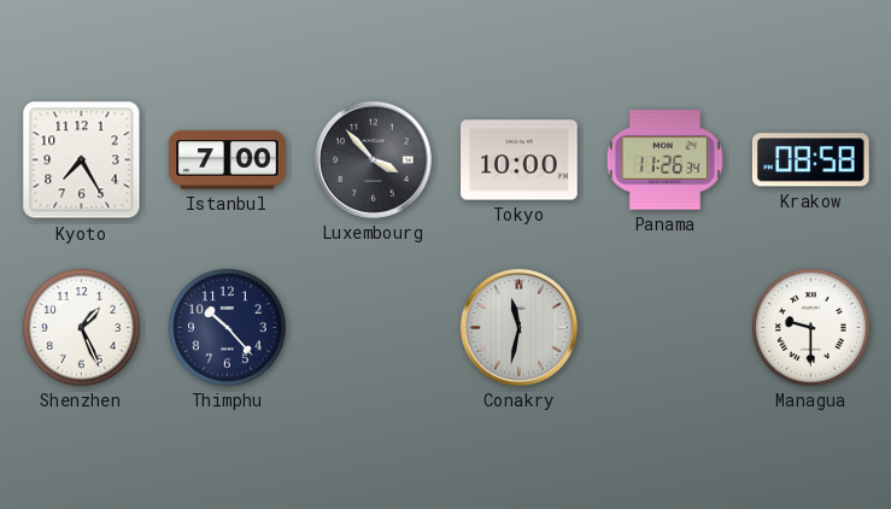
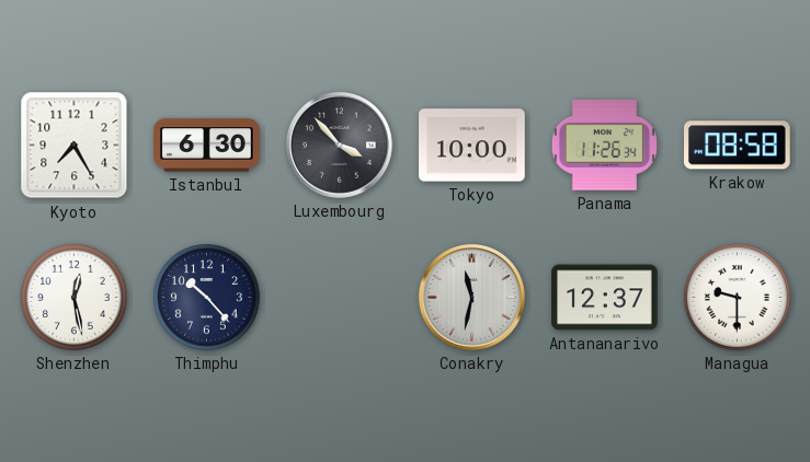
Istanbul: 7:00 -> 6:30
Shenzhen: 1:26 -> 12:28
Antananarivo: none -> 12:37
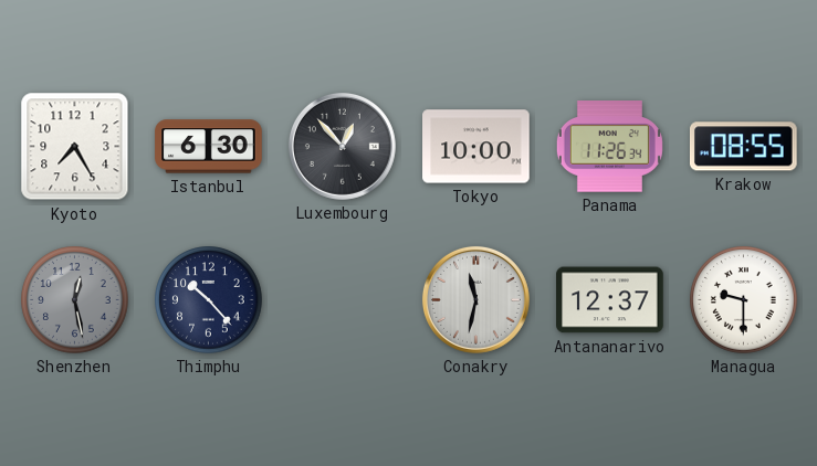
Luxembourg: 3:53 -> 12:53
Krakow: 08:58 -> 08:55
Shenzhen dial: white -> grey
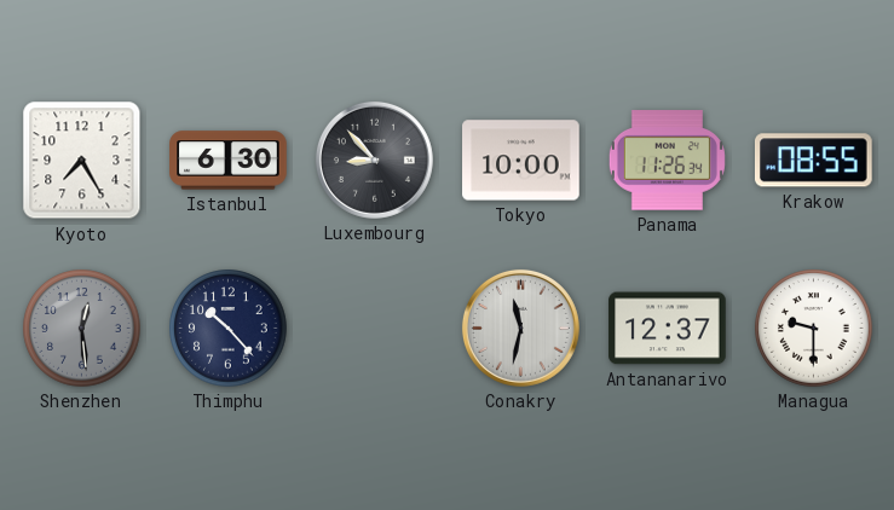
Luxembourg: 12:53 -> 8:53
Shenzhen: 12:28 -> 12:29
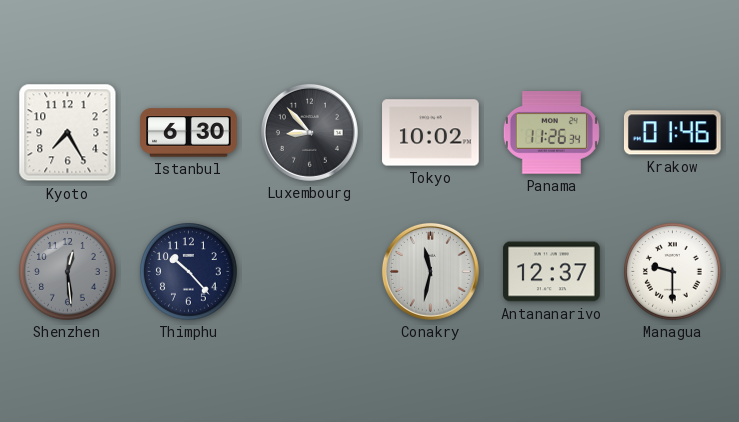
Tokyo: 10:00 -> 10:02
Krakow: 08:55 -> 01:46
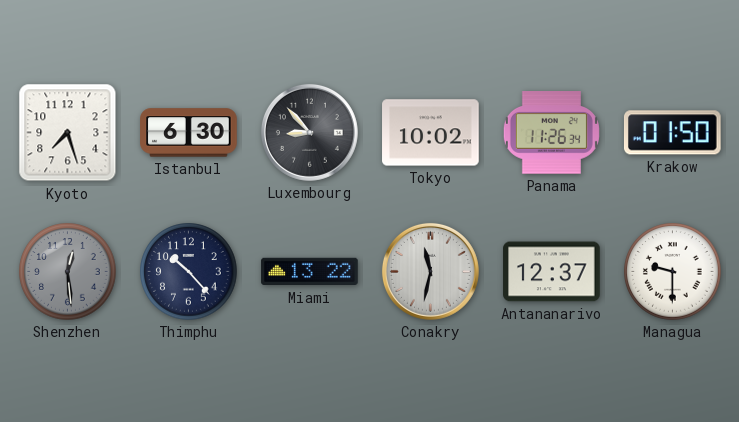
Kyoto: 7:25 -> 7:27
Krakow: 01:46 -> 01:50
Miami: none -> 13:22
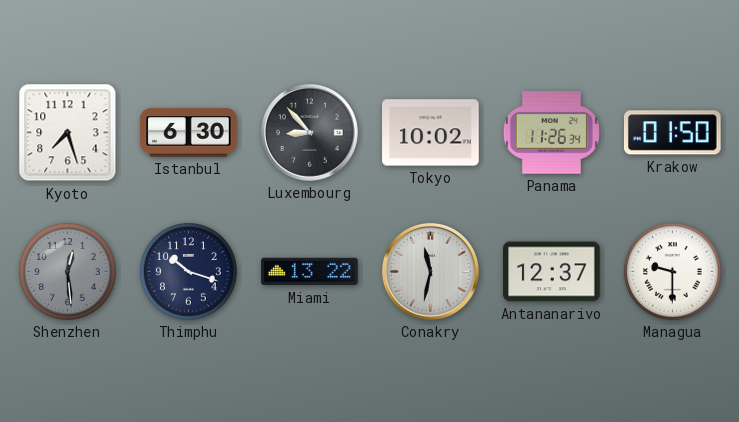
Thimphu: 10:23 -> 10:18
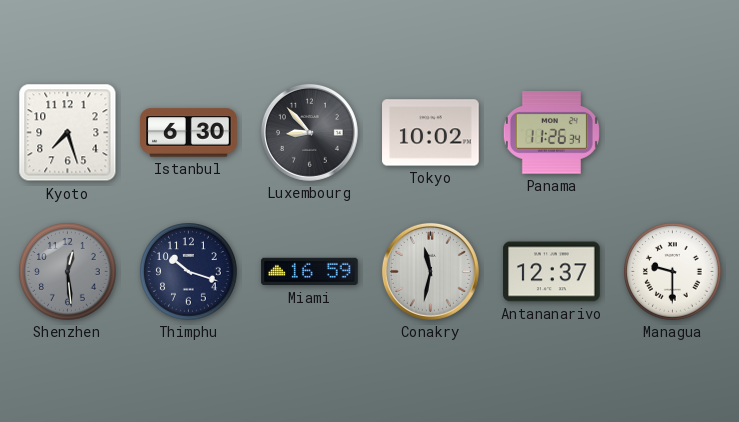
Krakow: 01:50 -> none
Miami: 13:22 -> 16:59
